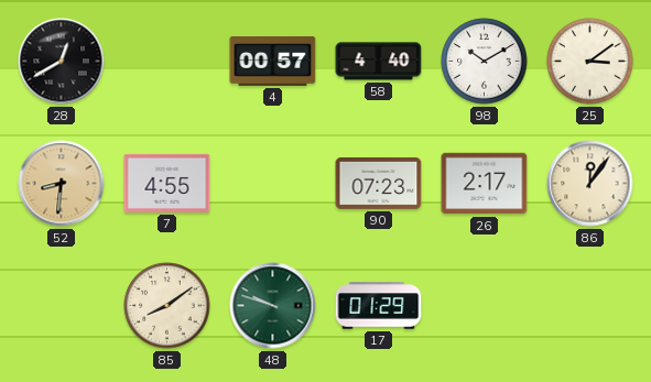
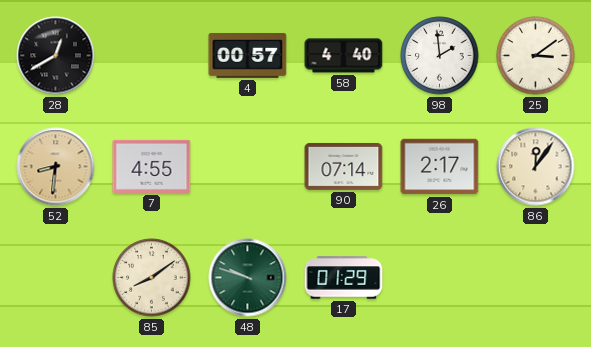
98: 10:10 -> 1:59
90: 07:23 -> 07:14
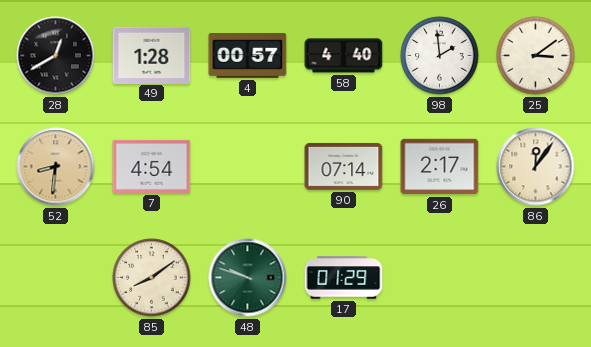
49: none -> 1:28
7: 4:55 -> 4:54
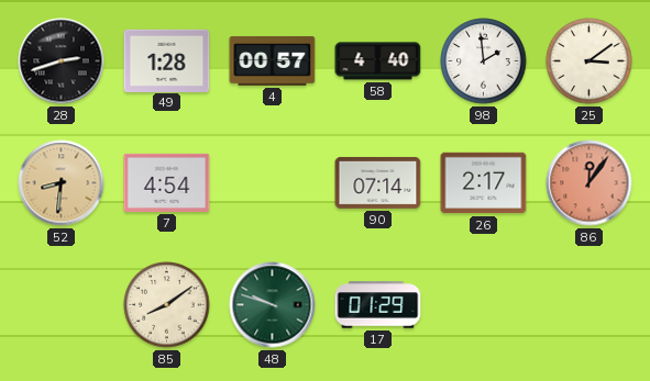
28: 12:40 -> 2:42
86 dial: cream -> salmon
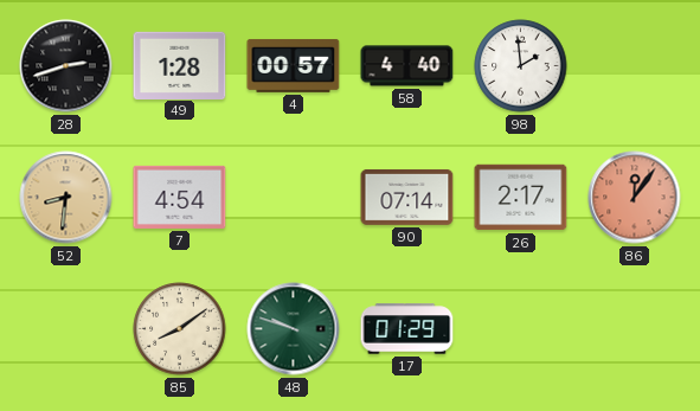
25: 3:09 -> none
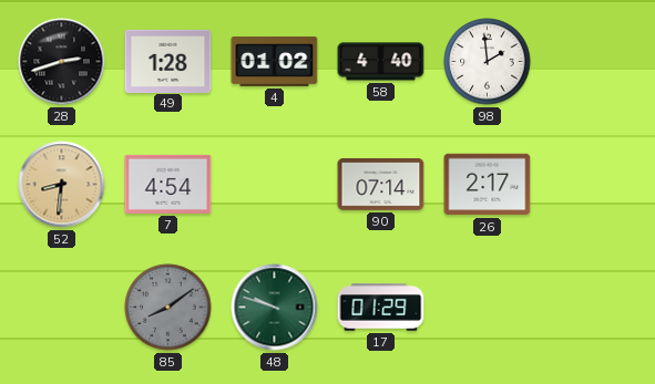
4: 00:57 -> 01:02
86: 12:06 -> none
85 dial: cream -> grey
